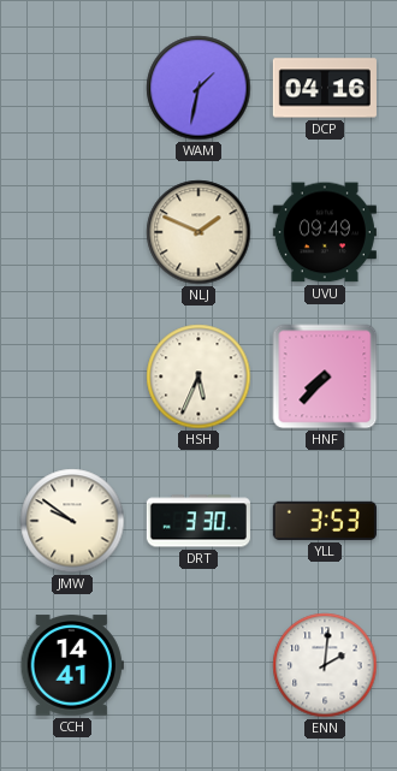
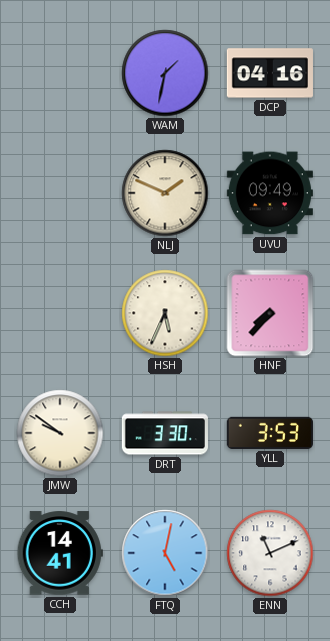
FTQ: none -> 5:02
ENN: 2:01 -> 11:11
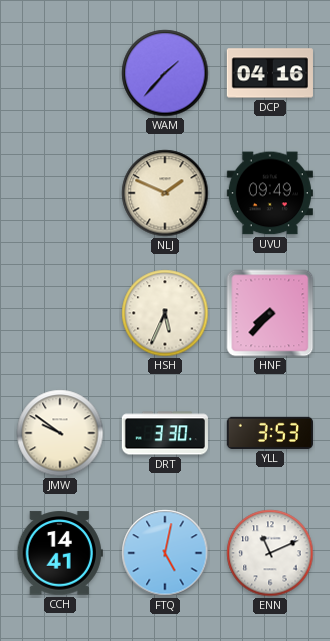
WAM: 1:32 -> 1:37
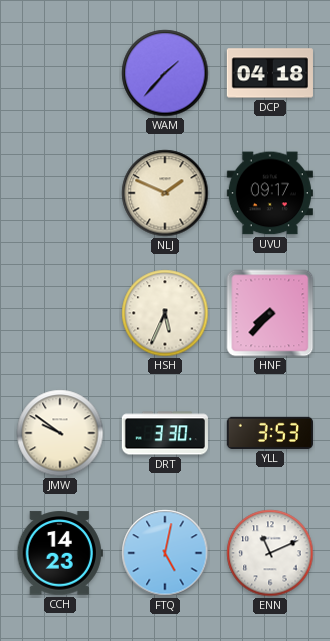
DCP: 04:16 -> 04:18
UVU: 09:49 -> 09:17
CCH: 14:41 -> 14:23
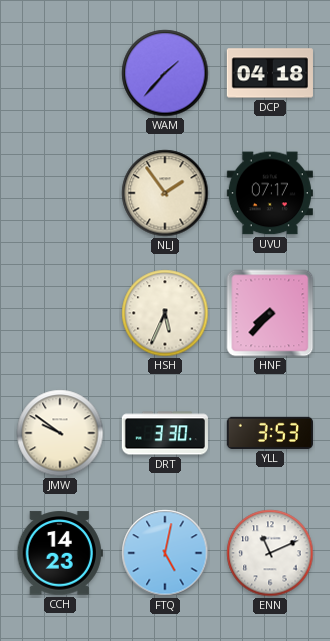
NLJ: 1:49 -> 1:54
UVU: 09:17 -> 07:17
